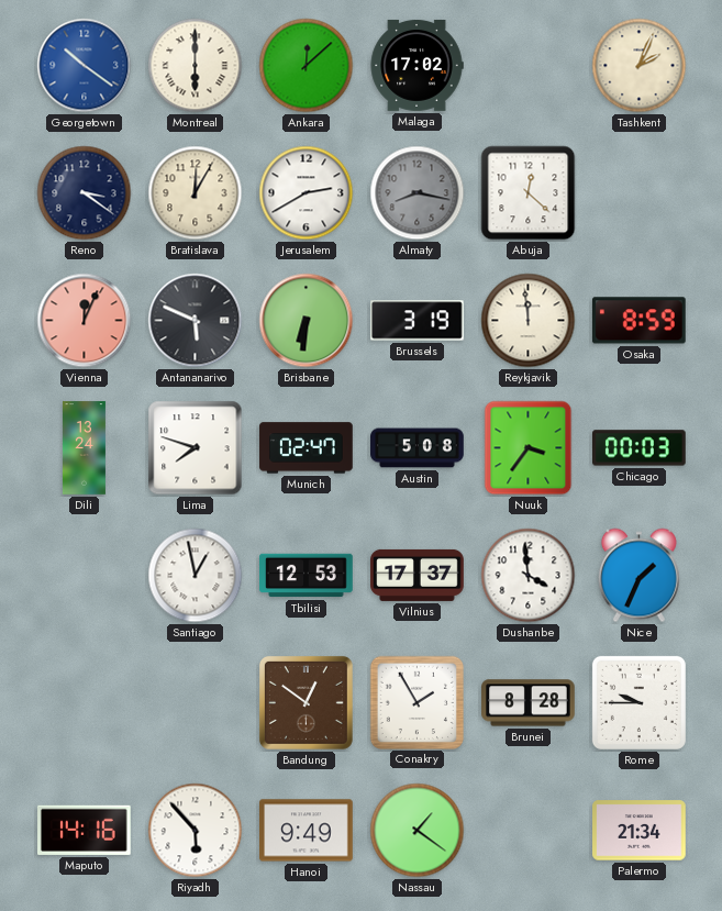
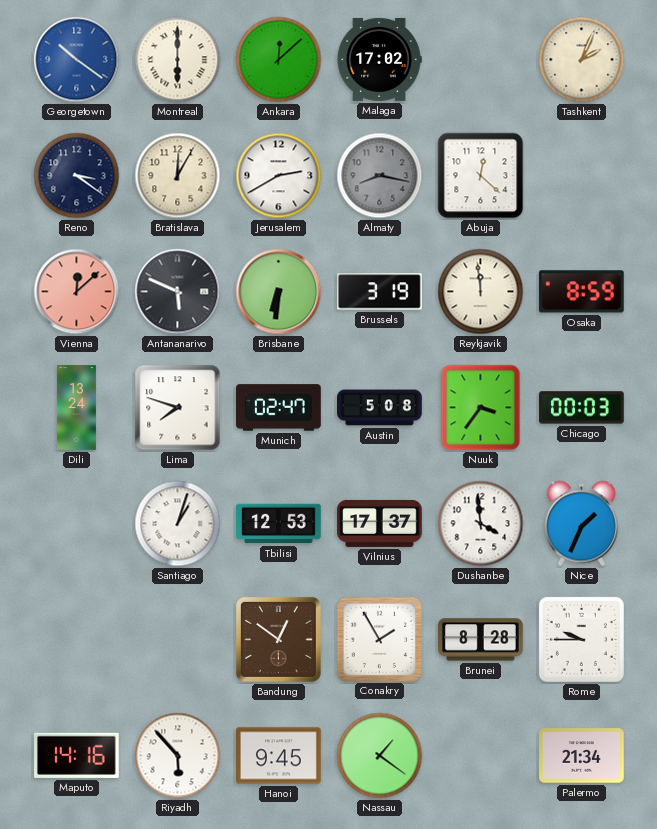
Vienna: 12:04 -> 12:08
Santiago: 12:58 -> 1:03
Hanoi: 9:49 -> 9:45
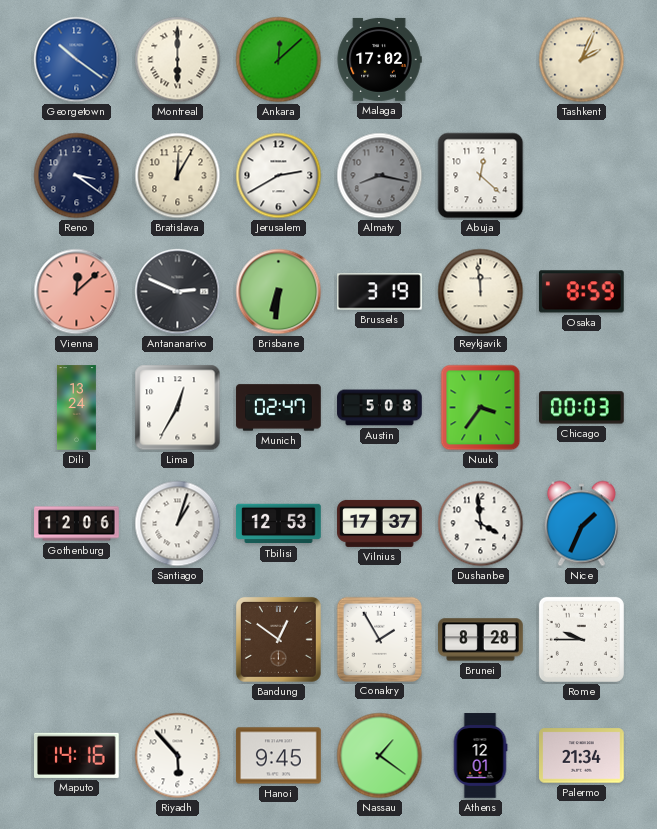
Antananarivo: 5:49 -> 2:49
Lima: 7:48 -> 12:35
Gothenburg: none -> 12:06
Athens: none -> 12:01
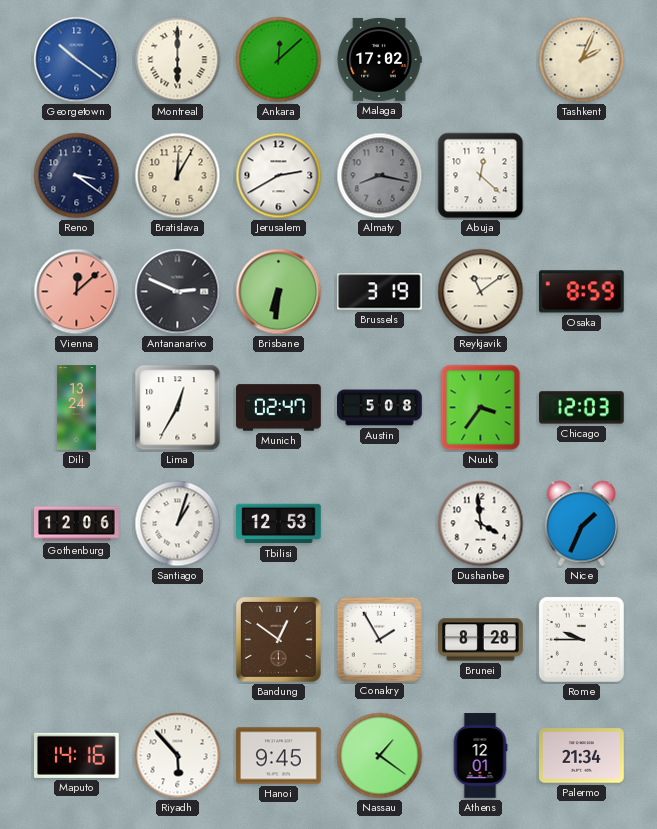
Reykjavik: 11:59 -> 11:09
Chicago: 00:03 -> 12:03
Vilnius: 17:37 -> none
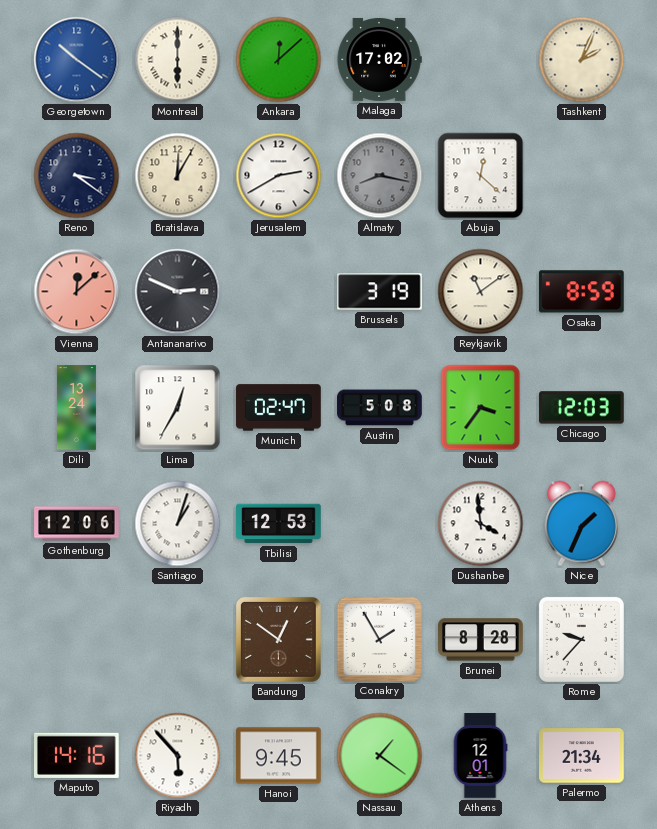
Brisbane: 6:31 -> none
Rome: 9:45 -> 9:37
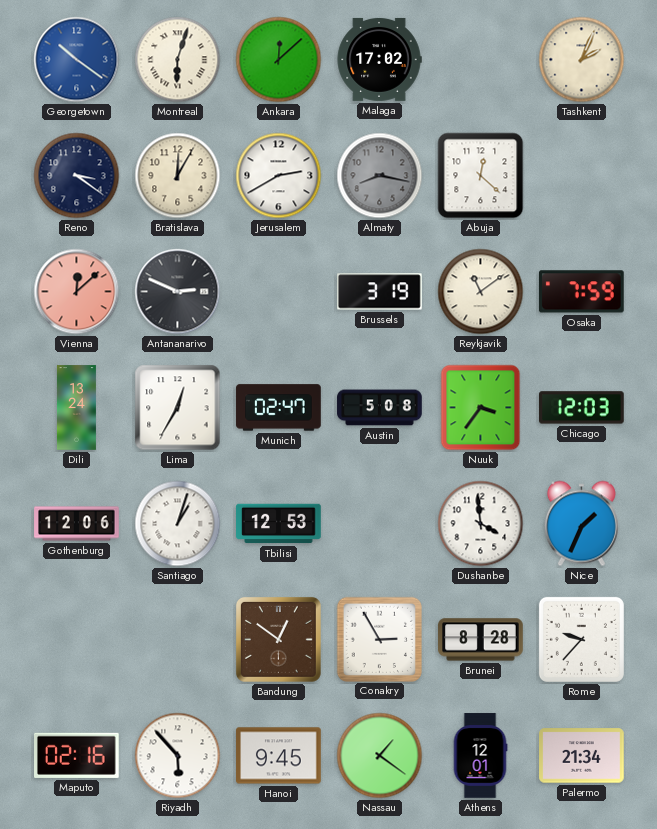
Montreal: 6:00 -> 6:03
Osaka: 8:59 -> 7:59
Conakry: 1:55 -> 2:55
Maputo: 14:16 -> 02:16
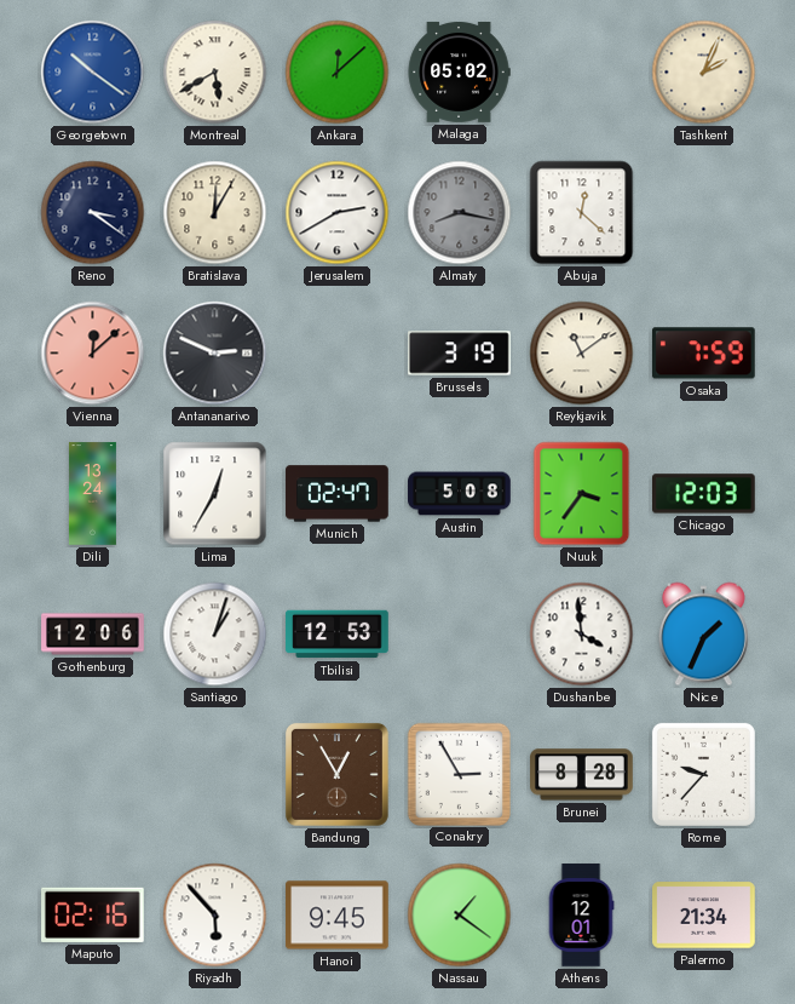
Montreal: 6:03 -> 5:40
Malaga: 17:02 -> 05:02
Bandung: 12:51 -> 12:55
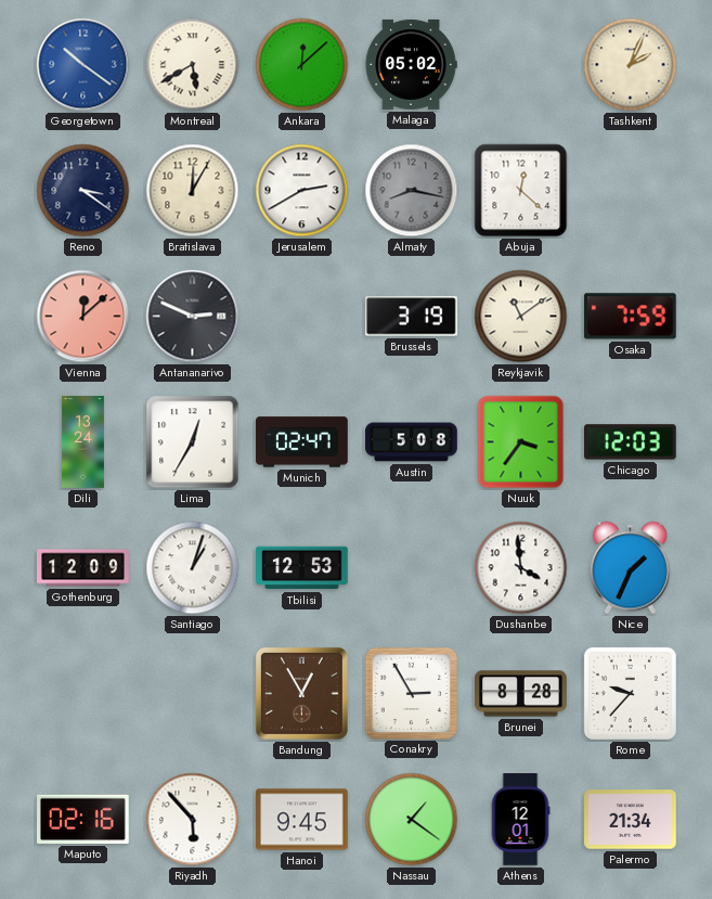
Gothenburg: 12:06 -> 12:09
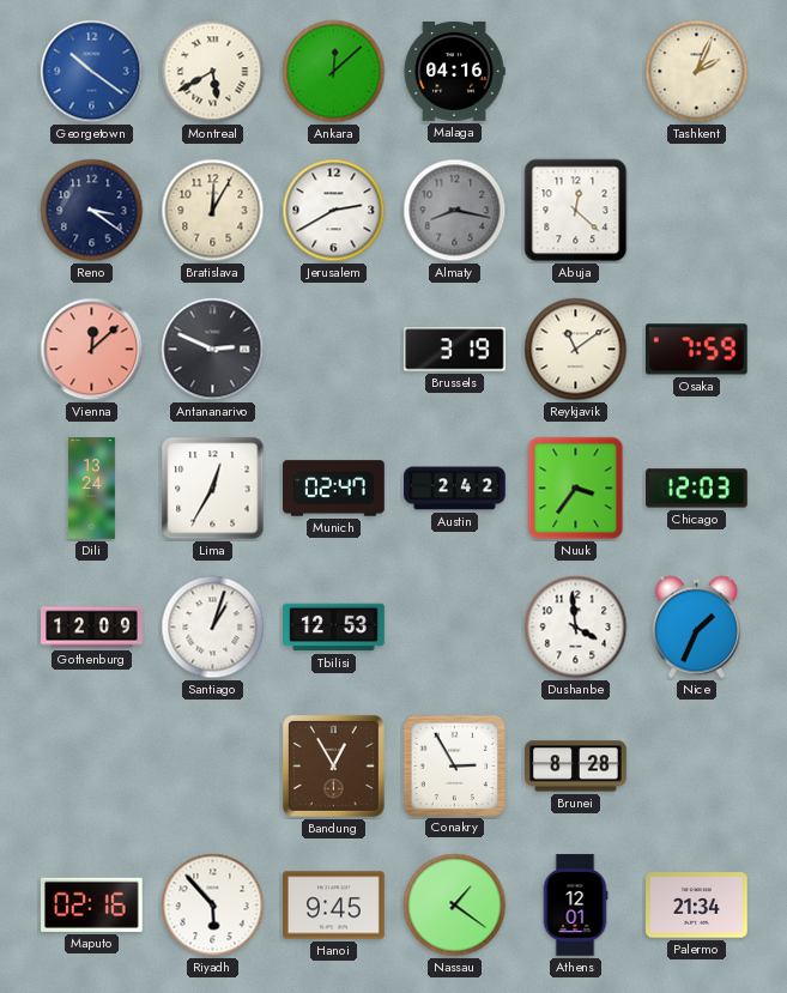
Malaga: 05:02 -> 04:16
Austin: 5:08 -> 2:42
Rome: 9:37 -> none
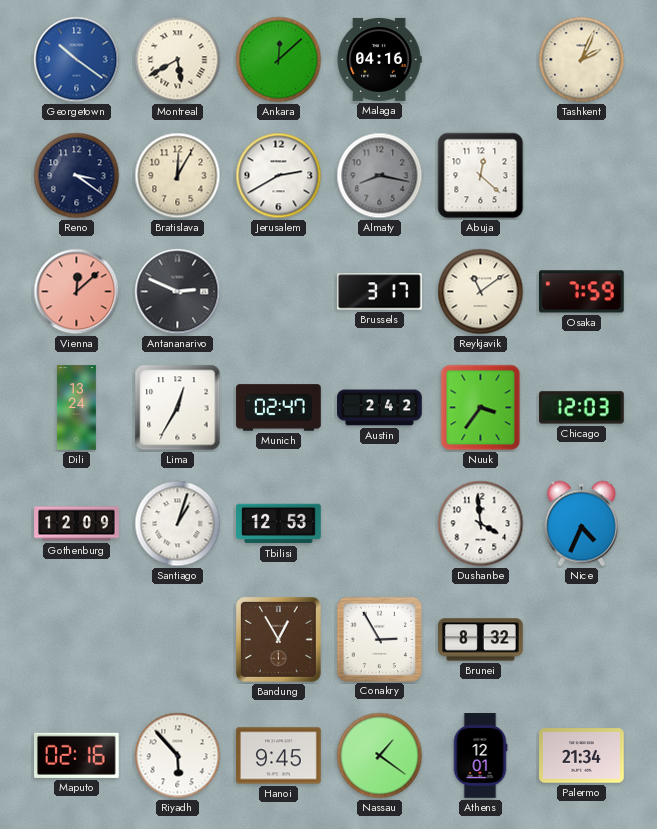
Brussels: 3:19 -> 3:17
Nice: 1:34 -> 4:34
Brunei: 8:28 -> 8:32
